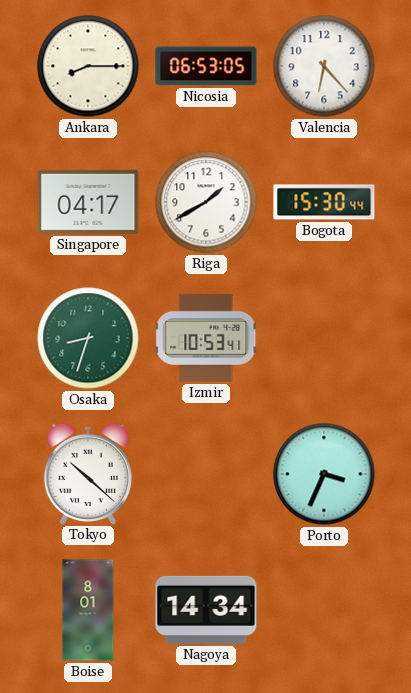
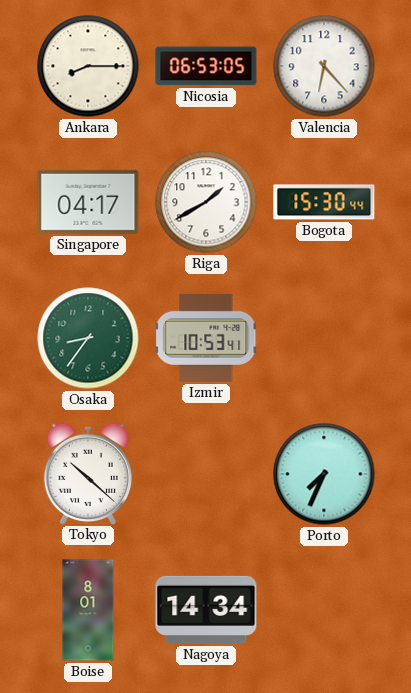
Osaka: 8:33 -> 8:36
Porto: 3:34 -> 7:34
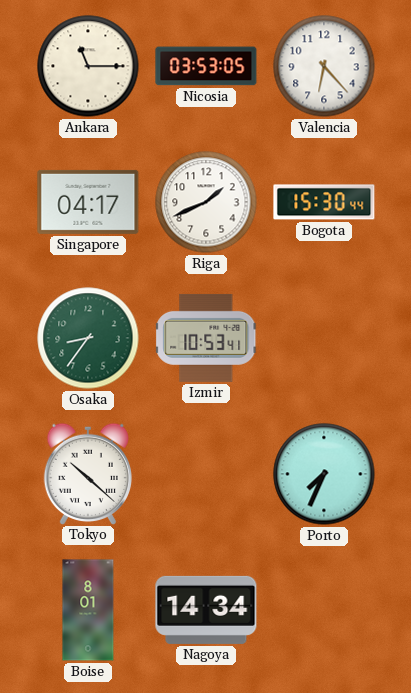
Ankara: 8:15 -> 11:15
Nicosia: 06:53 -> 03:53
Riga: 1:40 -> 1:41
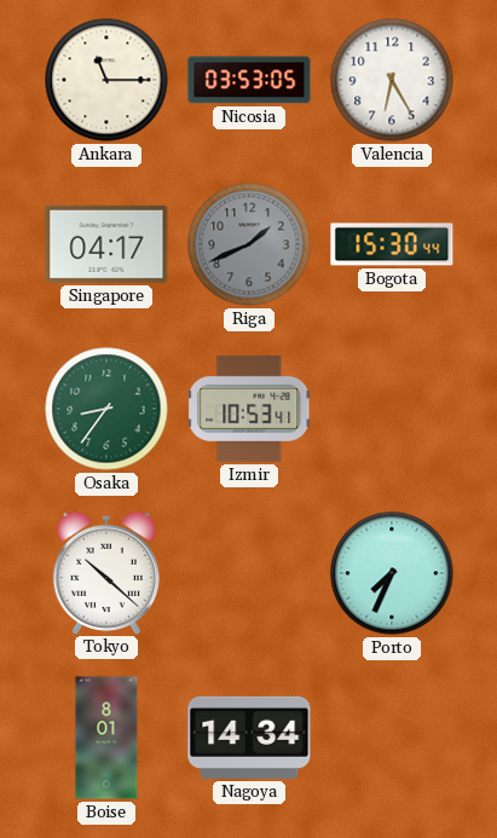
Valencia: 6:23 -> 6:25
Riga dial: white -> grey
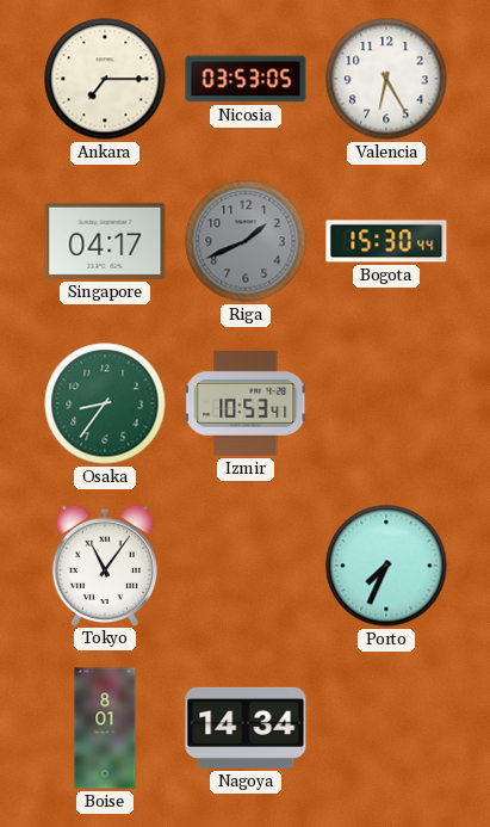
Ankara: 11:15 -> 7:15
Tokyo: 10:22 -> 11:06
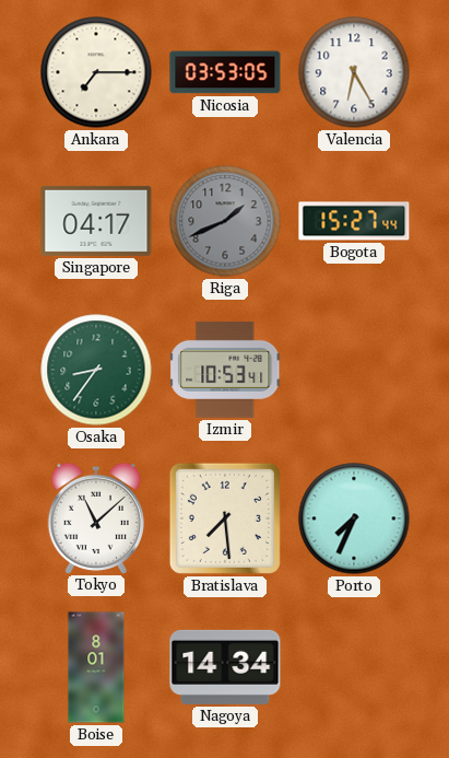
Bogota: 15:30 -> 15:27
Tokyo: 11:06 -> 11:08
Bratislava: none -> 7:29
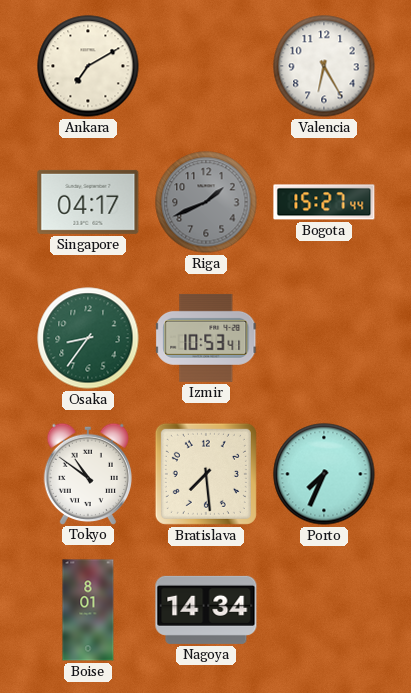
Ankara: 7:15 -> 7:10
Nicosia: 03:53 -> none
Tokyo: 11:08 -> 10:51
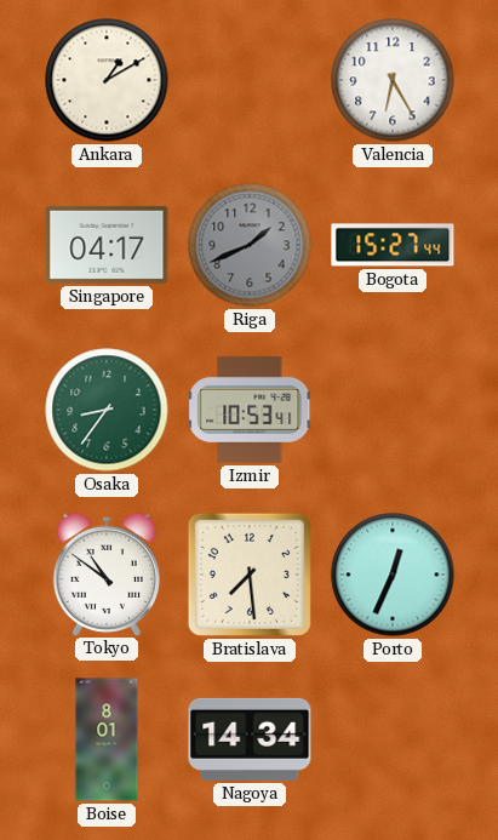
Ankara: 7:10 -> 1:10
Porto: 7:34 -> 12:34
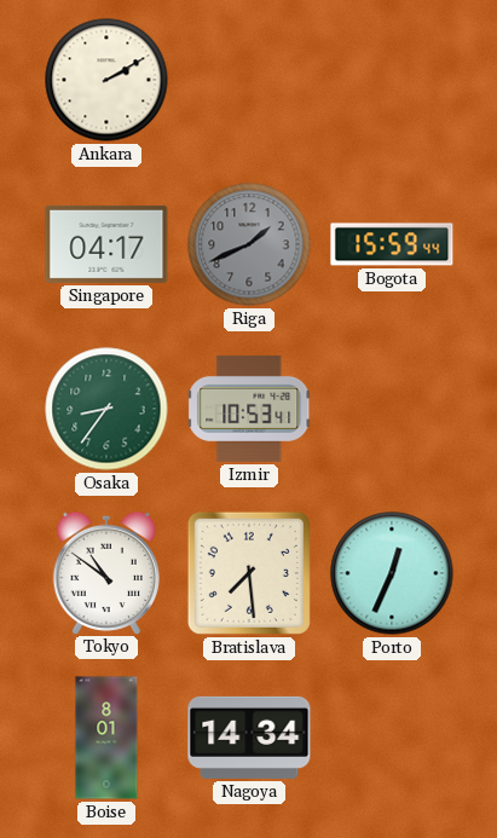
Ankara: 1:10 -> 2:10
Valencia: 6:25 -> none
Bogota: 15:27 -> 15:59
